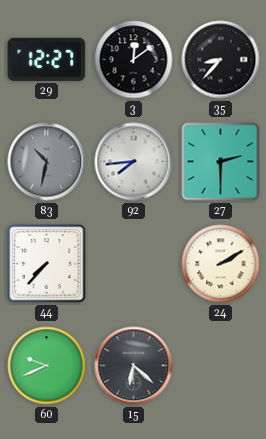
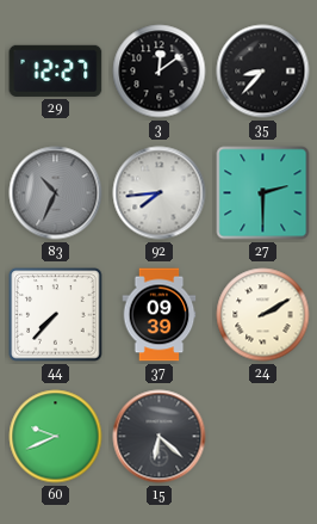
83: 10:32 -> 10:34
37: none -> 09:39
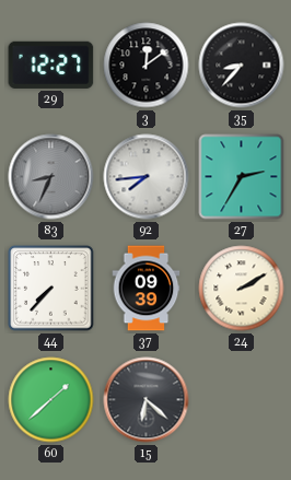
83: 10:34 -> 8:34
27: 2:30 -> 2:35
60: 9:41 -> 1:38
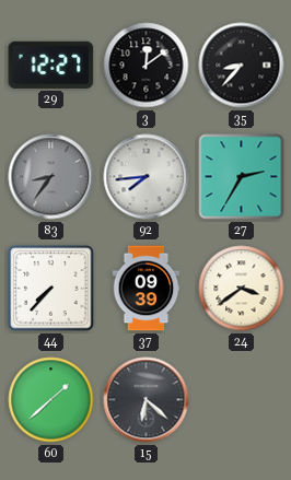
83: 8:34 -> 8:36
24: 2:10 -> 3:39
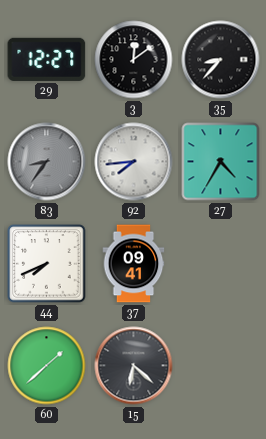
27: 2:35 -> 4:35
44: 7:37 -> 7:41
37: 09:39 -> 09:41
24: 3:39 -> none
